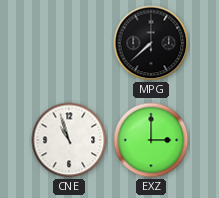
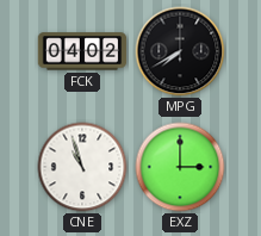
FCK: none -> 04:02
MPG: 7:38 -> 7:40
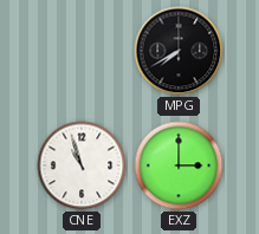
FCK: 04:02 -> none
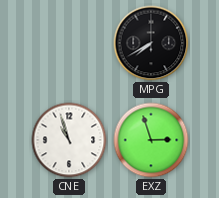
EXZ: 3:00 -> 2:57
